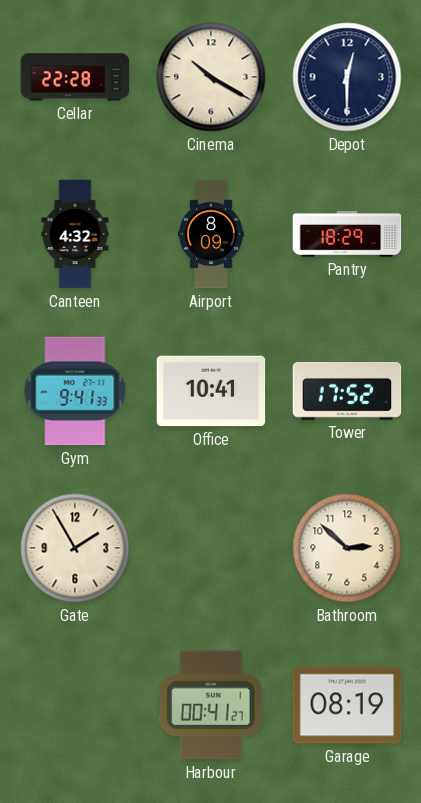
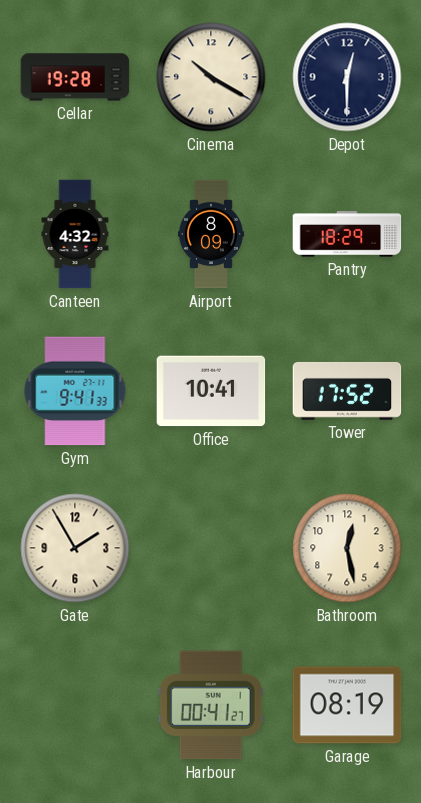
Cellar: 22:28 -> 19:28
Bathroom: 2:52 -> 12:28
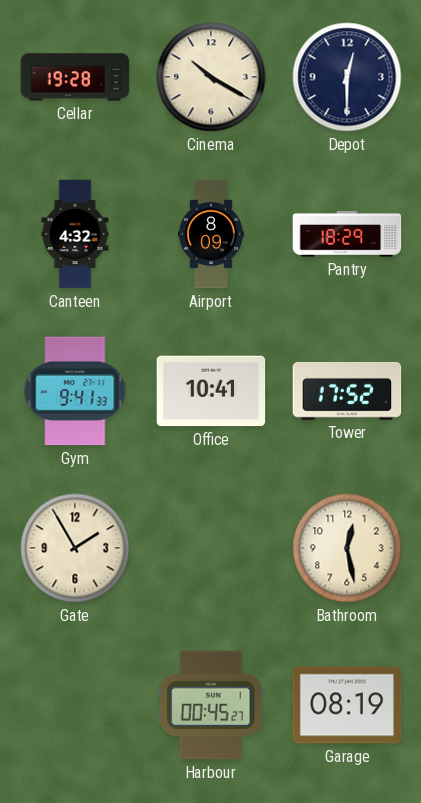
Harbour: 00:41 -> 00:45
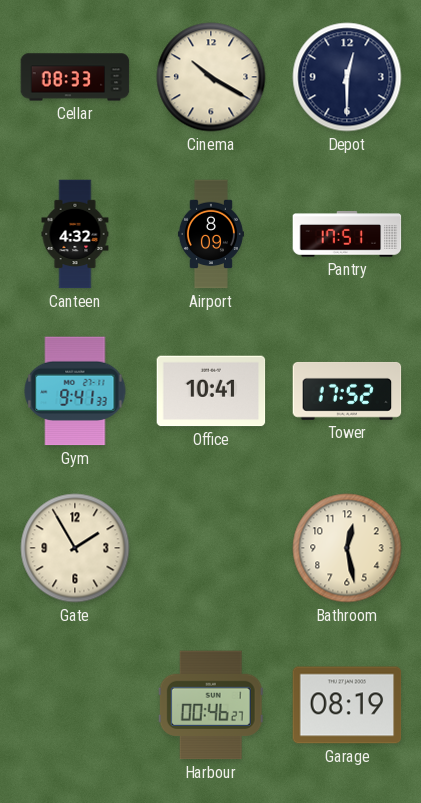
Cellar: 19:28 -> 08:33
Pantry: 18:29 -> 17:51
Harbour: 00:45 -> 00:46
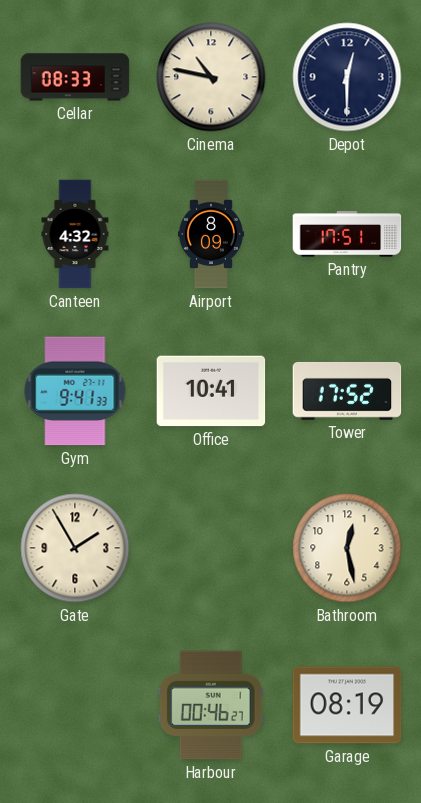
Cinema: 10:20 -> 10:47
